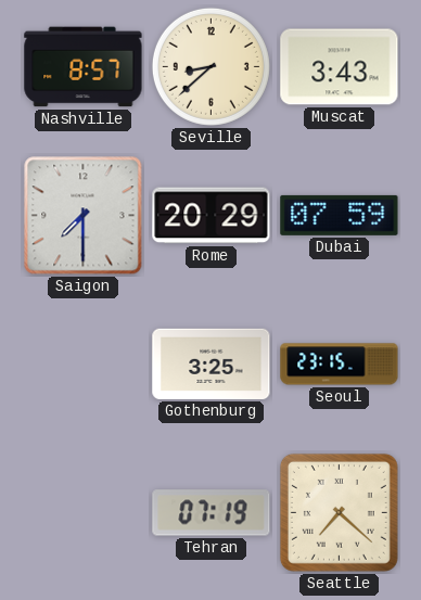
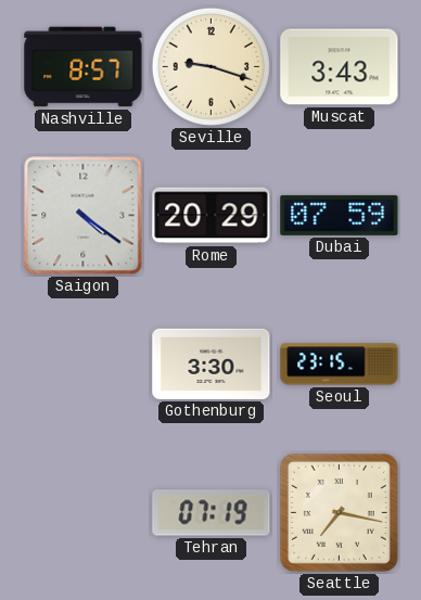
Seville: 8:38 -> 9:18
Saigon: 7:30 -> 4:21
Gothenburg: 3:25 -> 3:30
Seattle: 7:22 -> 7:17
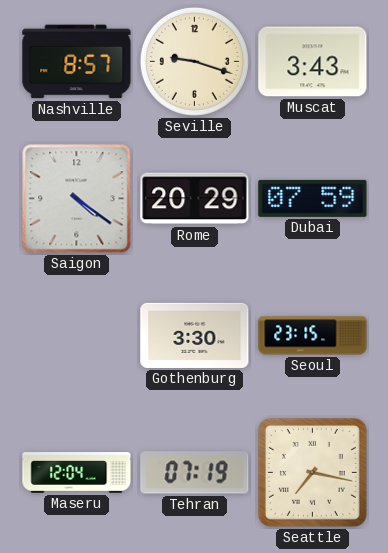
Maseru: none -> 12:04
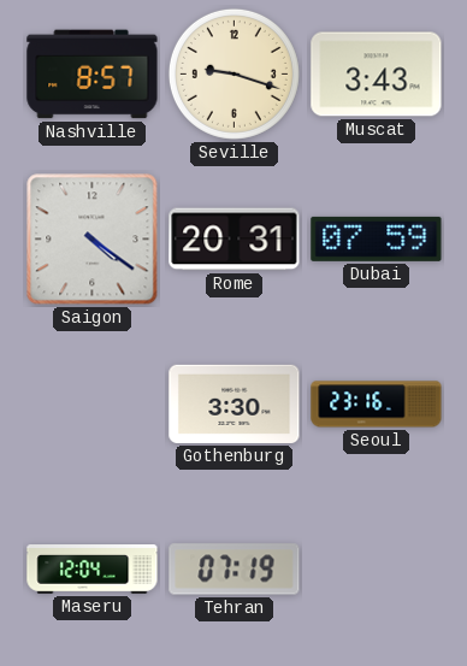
Rome: 20:29 -> 20:31
Seoul: 23:15 -> 23:16
Seattle: 7:17 -> none
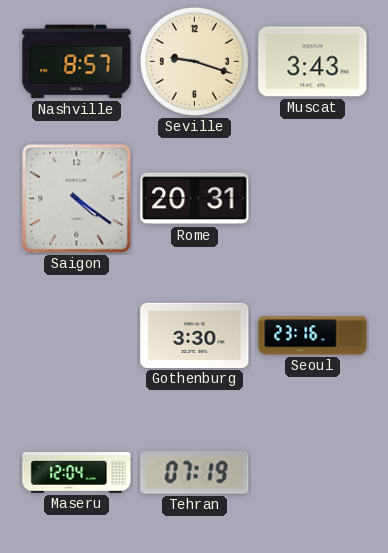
Dubai: 07:59 -> none
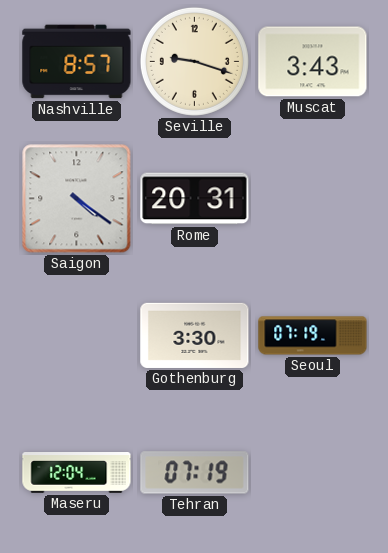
Seoul: 23:16 -> 07:19
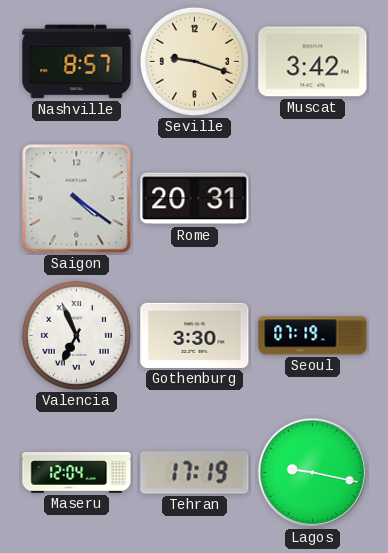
Muscat: 3:43 -> 3:42
Valencia: none -> 6:56
Tehran: 07:19 -> 17:19
Lagos: none -> 9:17
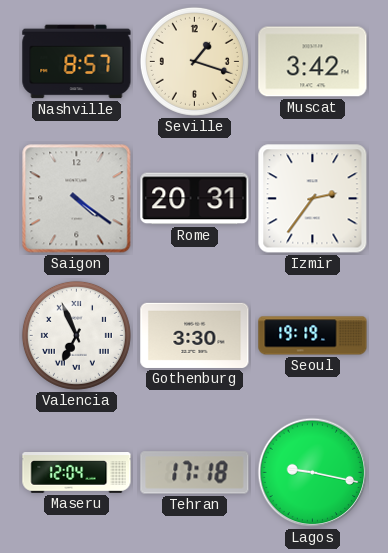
Seville: 9:18 -> 1:18
Izmir: none -> 2:36
Seoul: 07:19 -> 19:19
Tehran: 17:19 -> 17:18
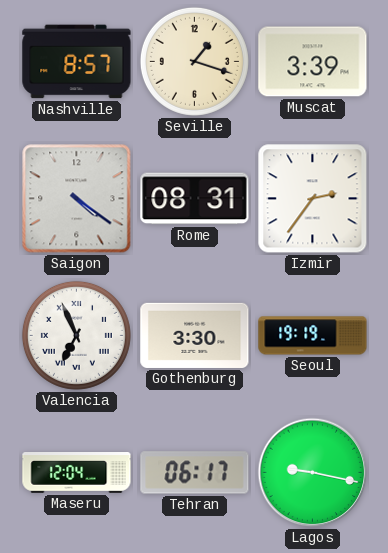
Muscat: 3:42 -> 3:39
Rome: 20:31 -> 08:31
Tehran: 17:18 -> 06:17
